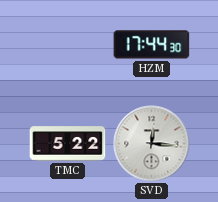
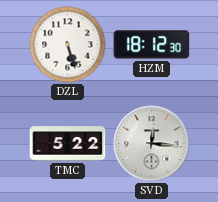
DZL: none -> 5:27
HZM: 17:44 -> 18:12
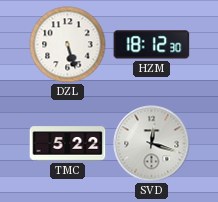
SVD: 12:16 -> 12:18
